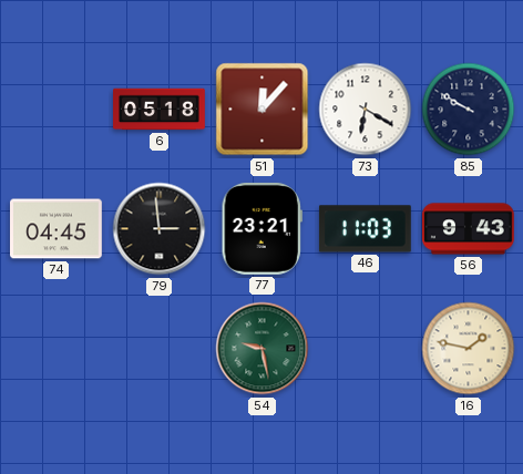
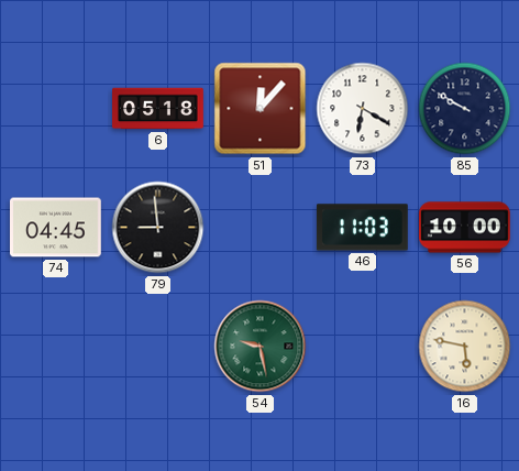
79: 2:59 -> 8:59
77: 23:21 -> none
56: 9:43 -> 10:00
16: 1:47 -> 5:47
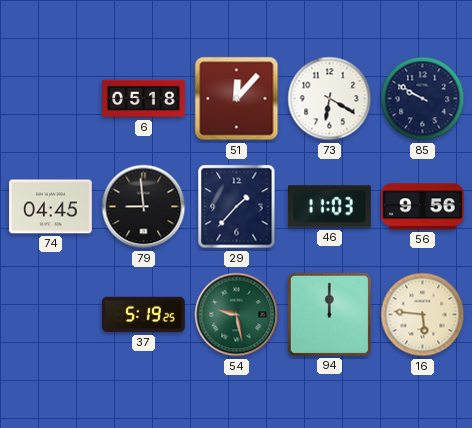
29: none -> 1:37
56: 10:00 -> 9:56
37: none -> 5:19
94: none -> 12:00
16: 5:47 -> 5:46
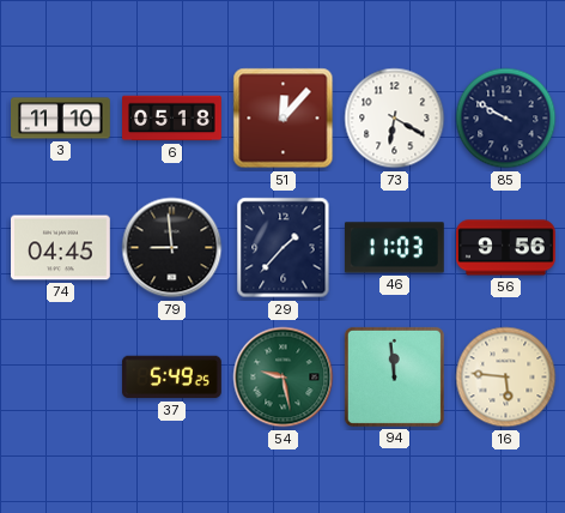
3: none -> 11:10
37: 5:19 -> 5:49
94: 12:00 -> 11:59
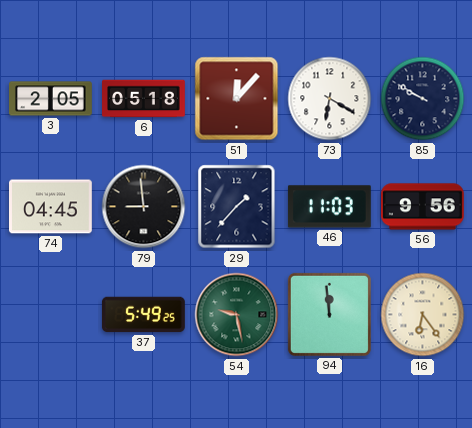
3: 11:10 -> 2:05
16: 5:46 -> 6:24
